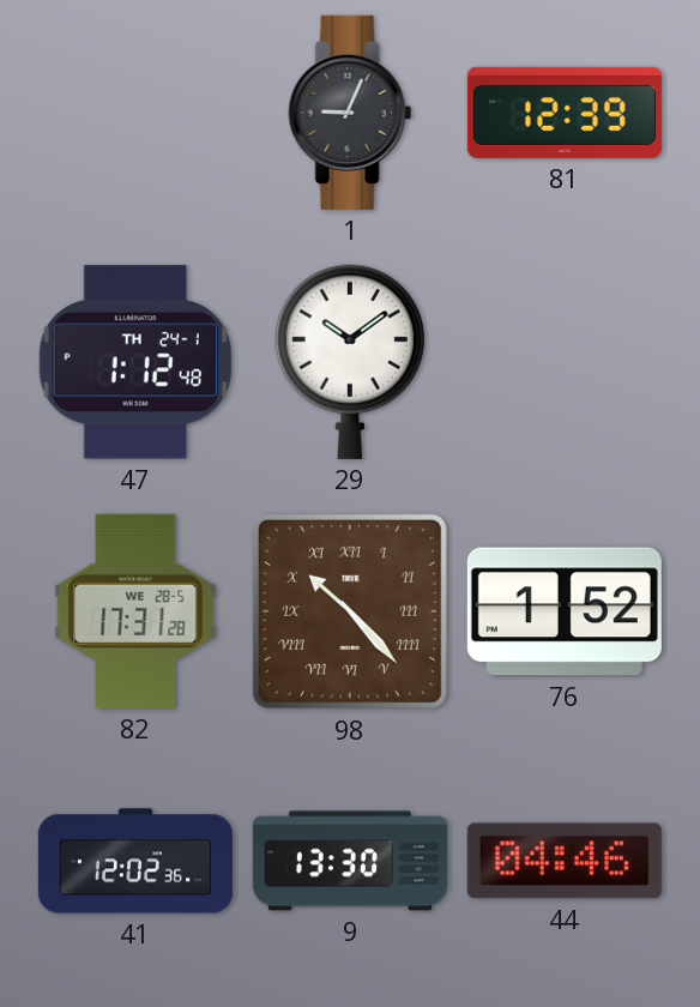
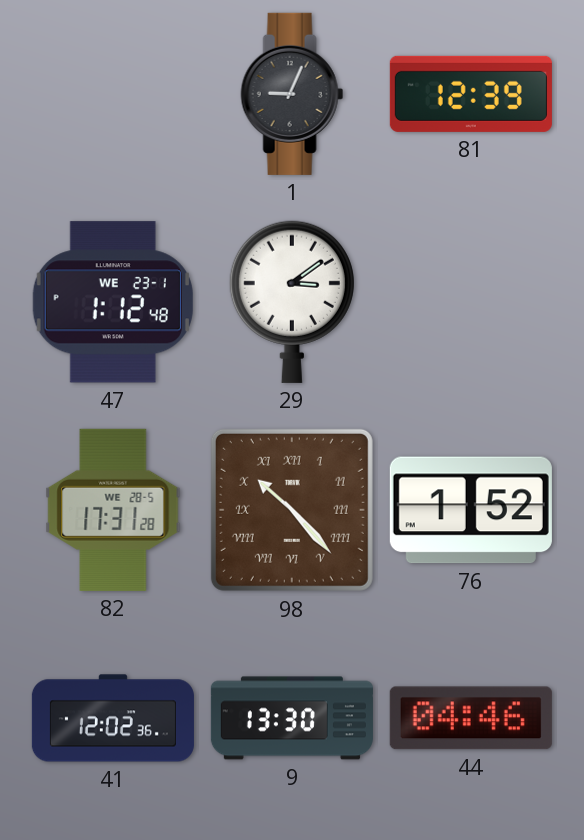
47 date: TH 24-1 -> WE 23-1
29: 10:09 -> 3:09
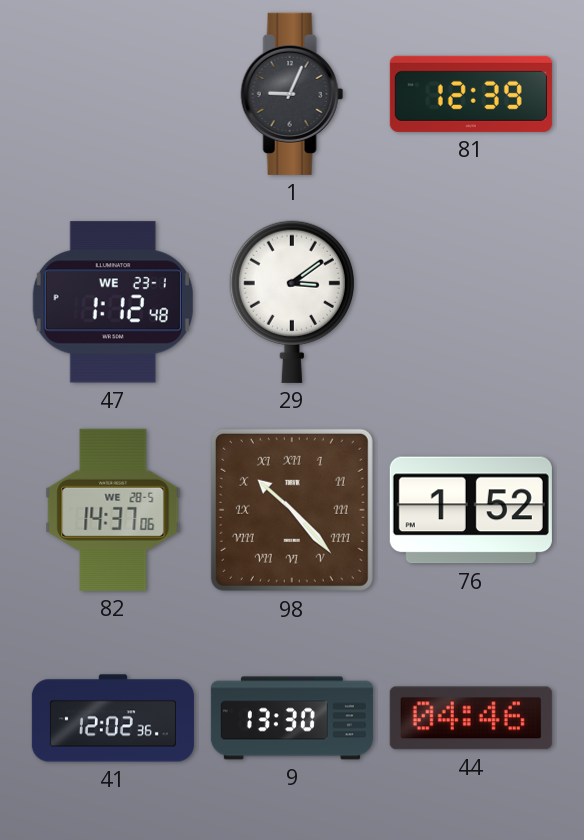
82: 17:31 -> 14:37
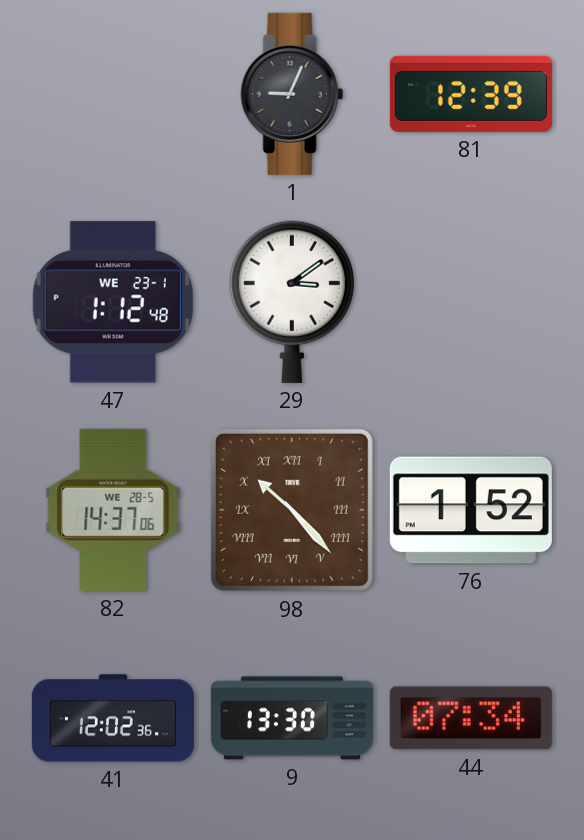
44: 04:46 -> 07:34
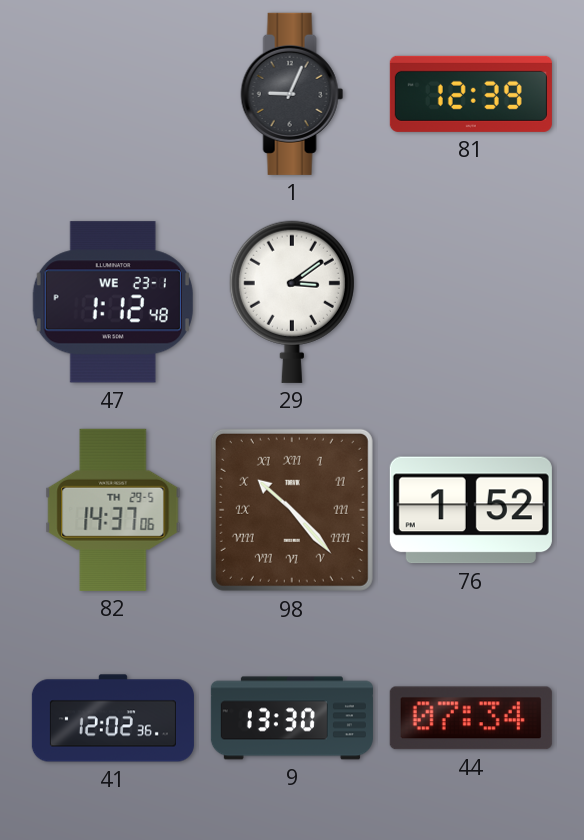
82 date: WE 28-5 -> TH 29-5
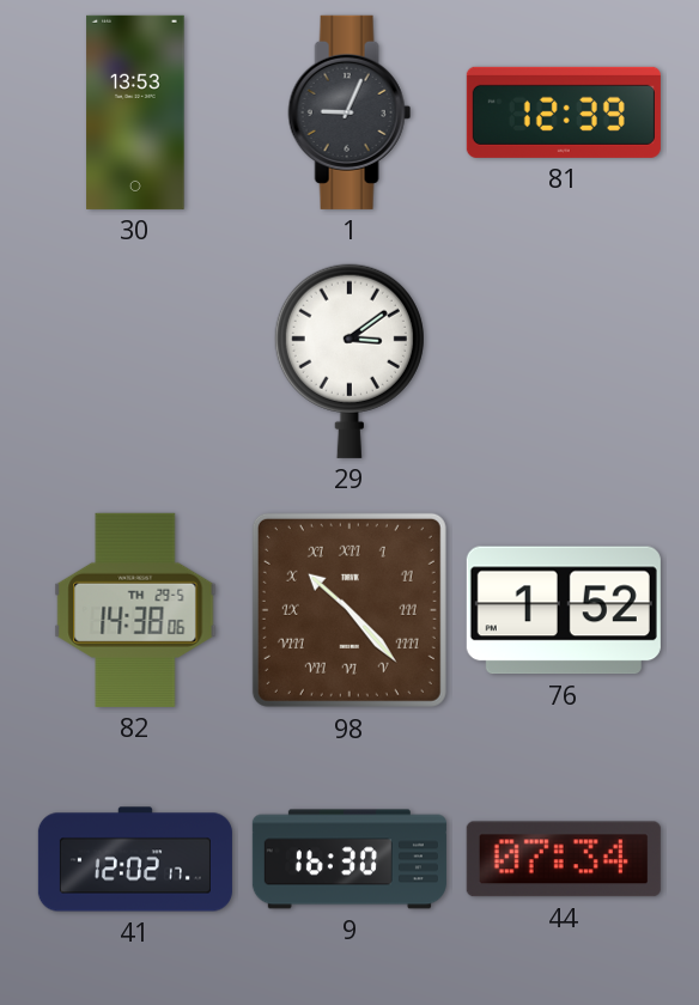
30: none -> 13:53
47: 1:12 -> none
82: 14:37 -> 14:38
41: 12:02:36 -> 12:02:17
9: 13:30 -> 16:30
